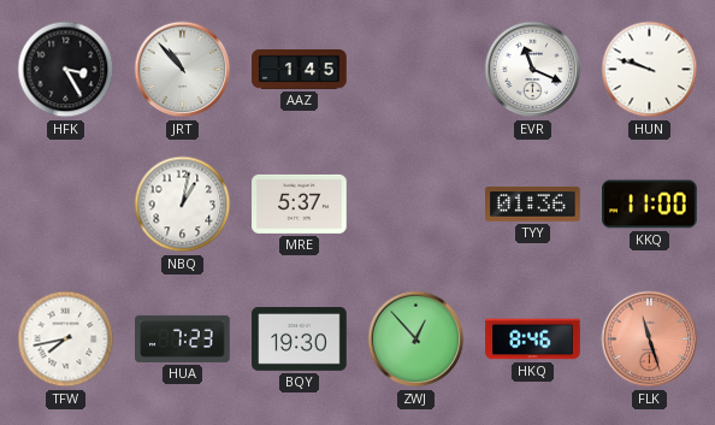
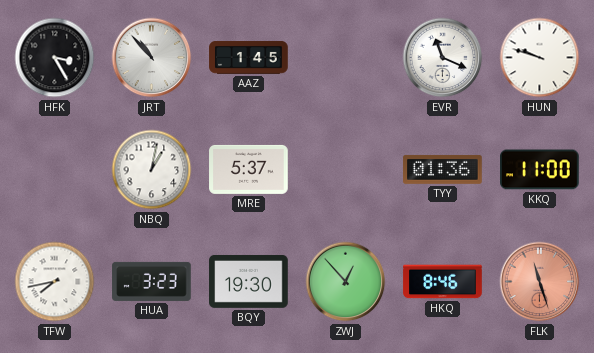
HUA: 7:23 -> 3:23
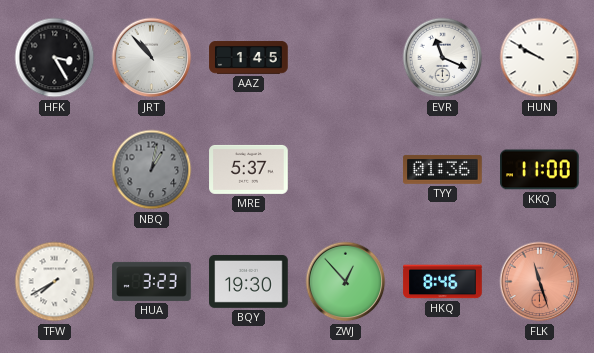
HUN: 9:48 -> 9:50
NBQ dial: white -> grey
TFW: 7:43 -> 7:40
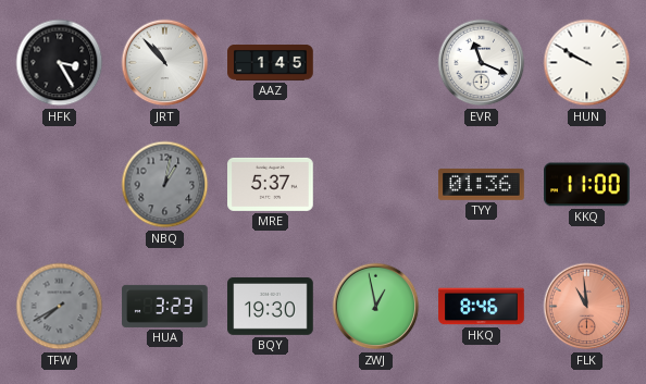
TFW dial: white -> grey
ZWJ: 12:53 -> 12:58
FLK: 11:27 -> 10:59
